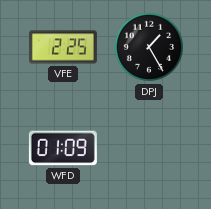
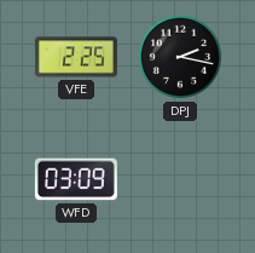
DPJ: 1:25 -> 2:17
WFD: 01:09 -> 03:09
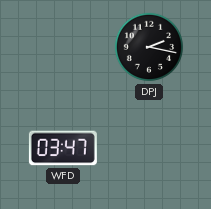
VFE: 2:25 -> none
WFD: 03:09 -> 03:47
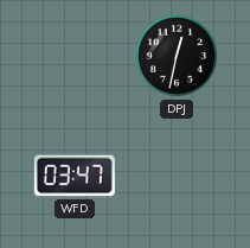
DPJ: 2:17 -> 12:32
